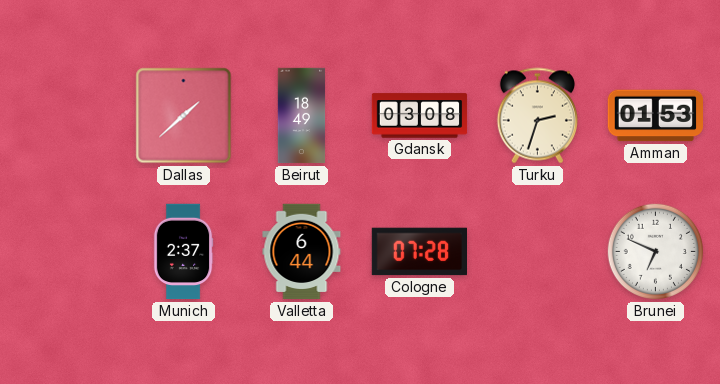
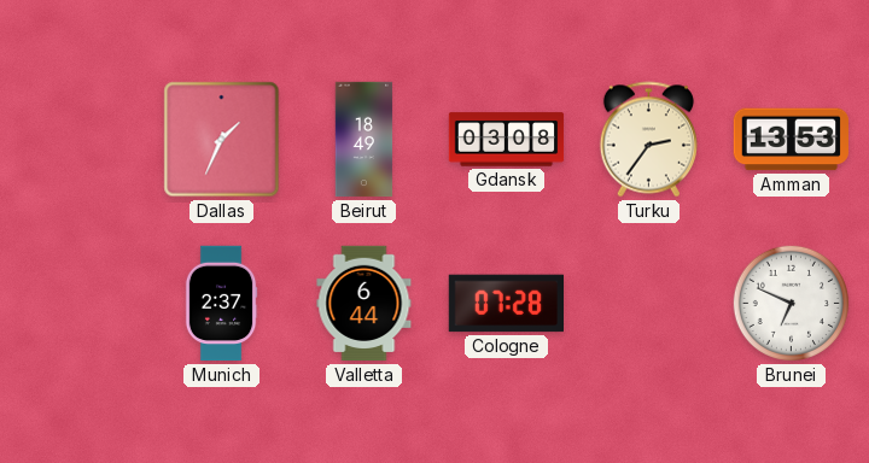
Dallas: 1:38 -> 1:34
Turku: 2:33 -> 2:36
Amman: 01:53 -> 13:53
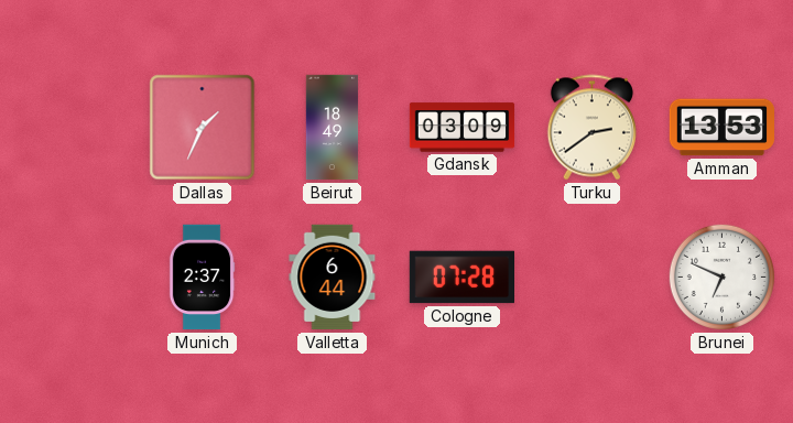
Gdansk: 03:08 -> 03:09
Turku: 2:36 -> 2:39
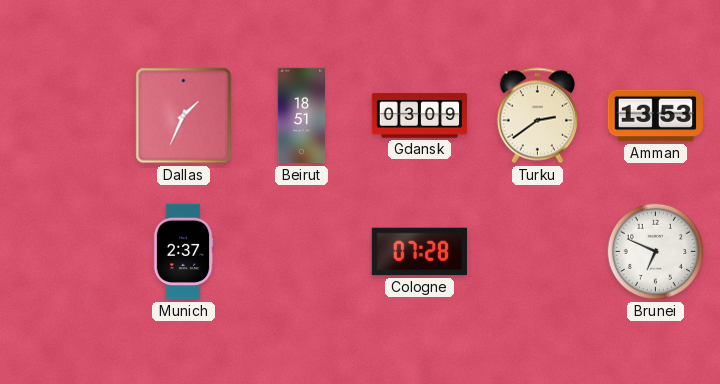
Beirut: 18:49 -> 18:51
Valletta: 6:44 -> none
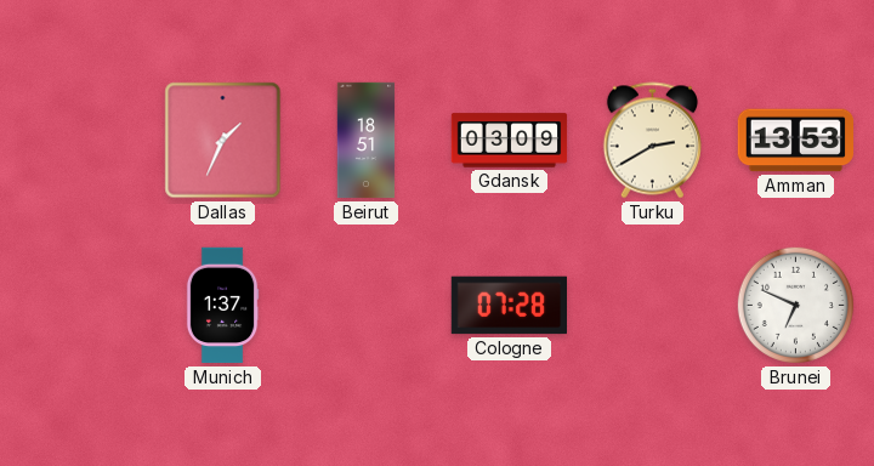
Turku: 2:39 -> 2:40
Munich: 2:37 -> 1:37
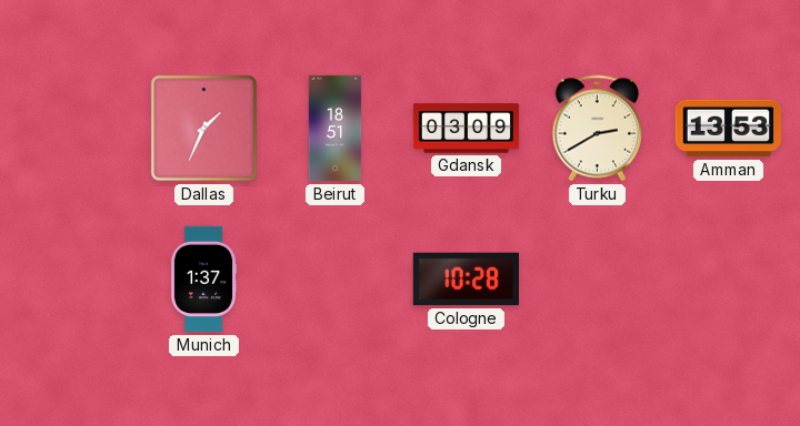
Cologne: 07:28 -> 10:28
Brunei: 6:49 -> none
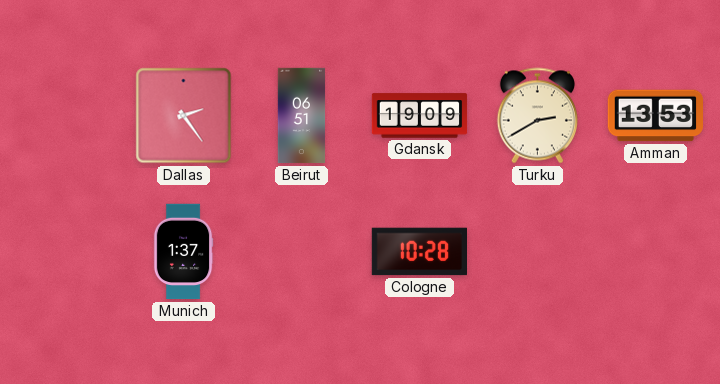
Dallas: 1:34 -> 2:24
Beirut: 18:51 -> 06:51
Gdansk: 03:09 -> 19:09
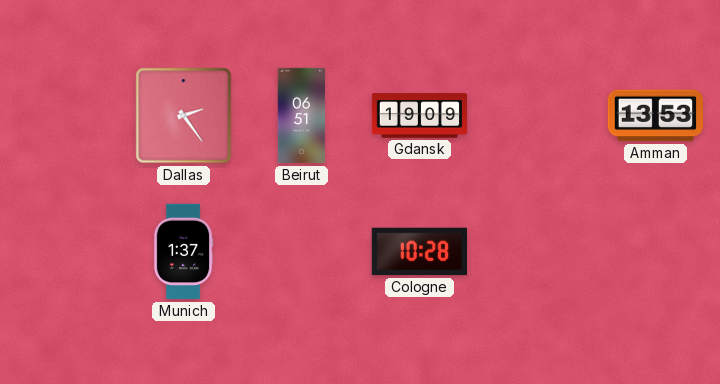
Turku: 2:40 -> none
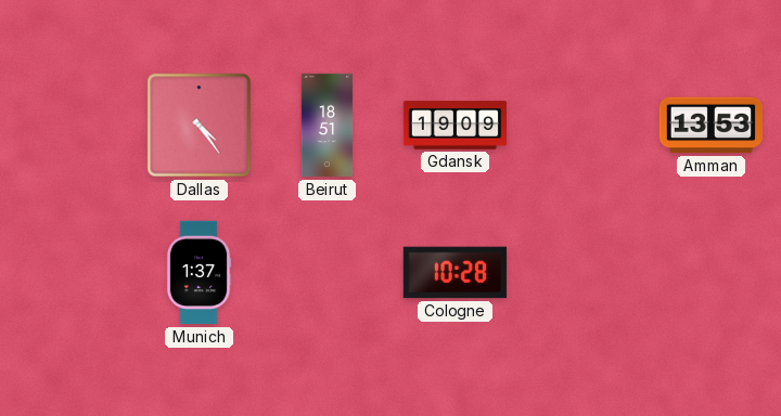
Dallas: 2:24 -> 4:24
Beirut: 06:51 -> 18:51
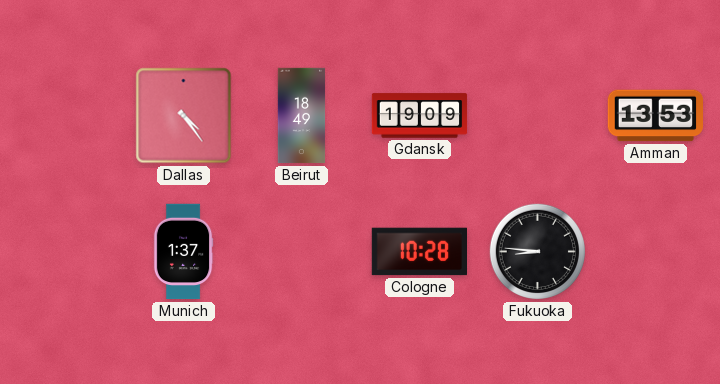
Beirut: 18:51 -> 18:49
Fukuoka: none -> 8:46
